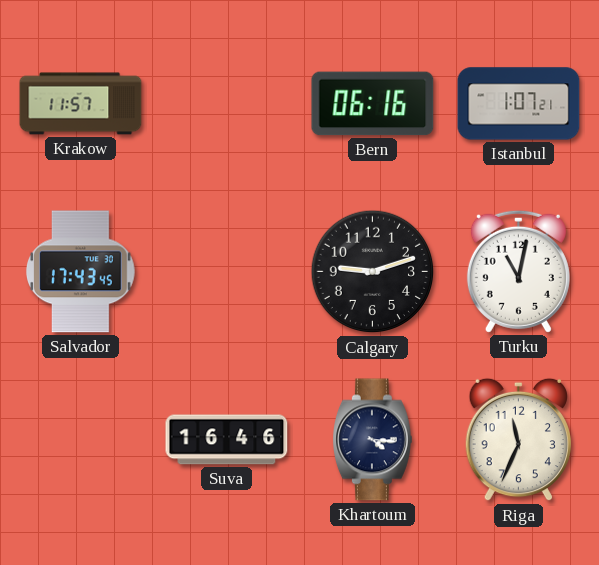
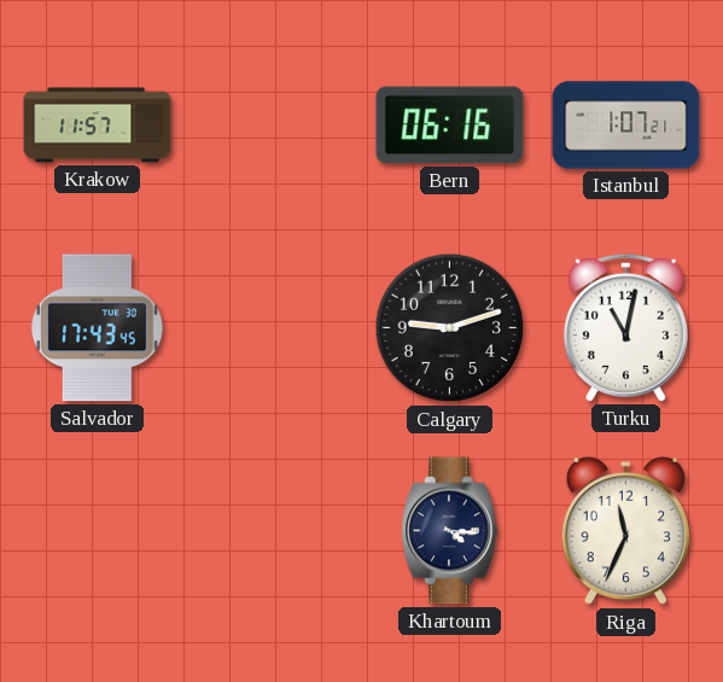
Suva: 16:46 -> none
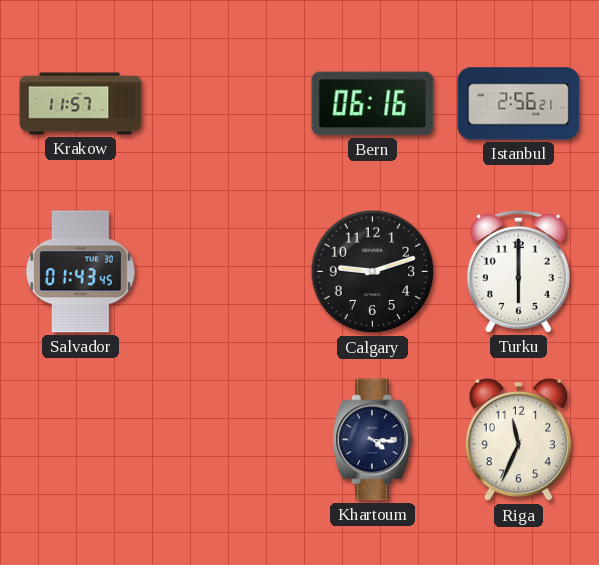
Istanbul: 1:07 -> 2:56
Salvador: 17:43 -> 01:43
Turku: 11:02 -> 6:00
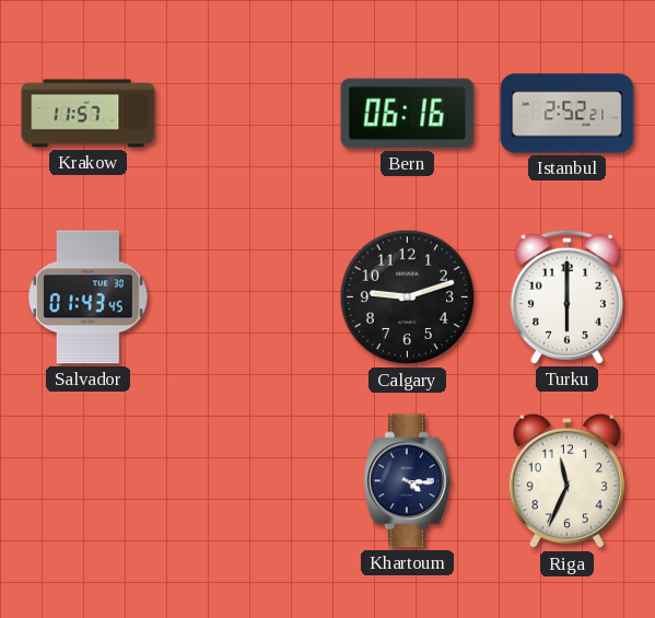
Istanbul: 2:56 -> 2:52
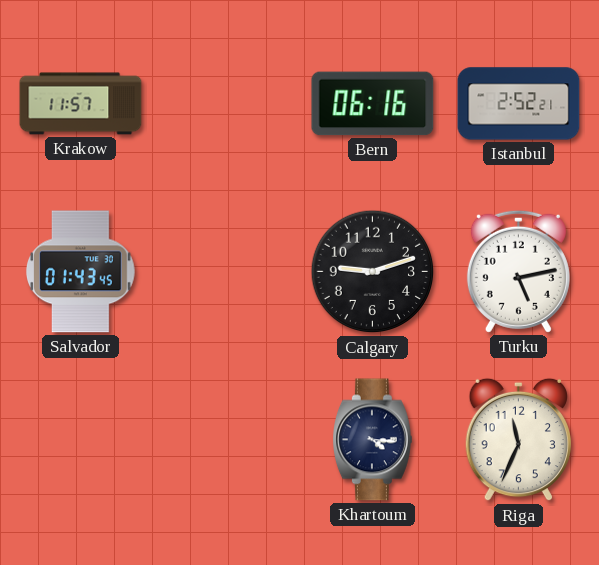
Turku: 6:00 -> 5:13
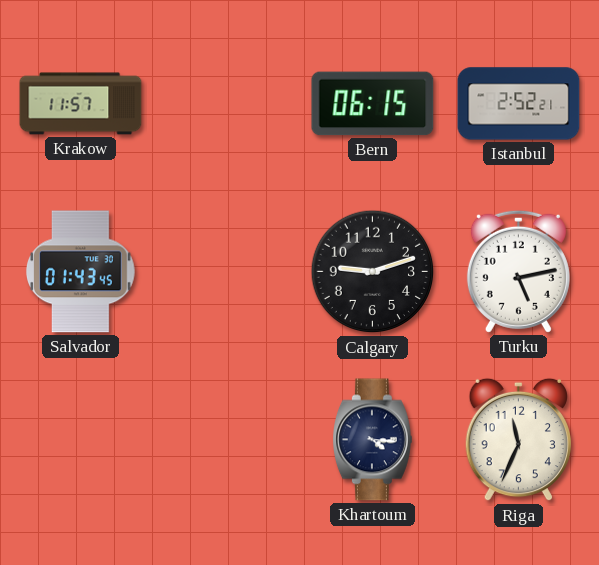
Bern: 06:16 -> 06:15
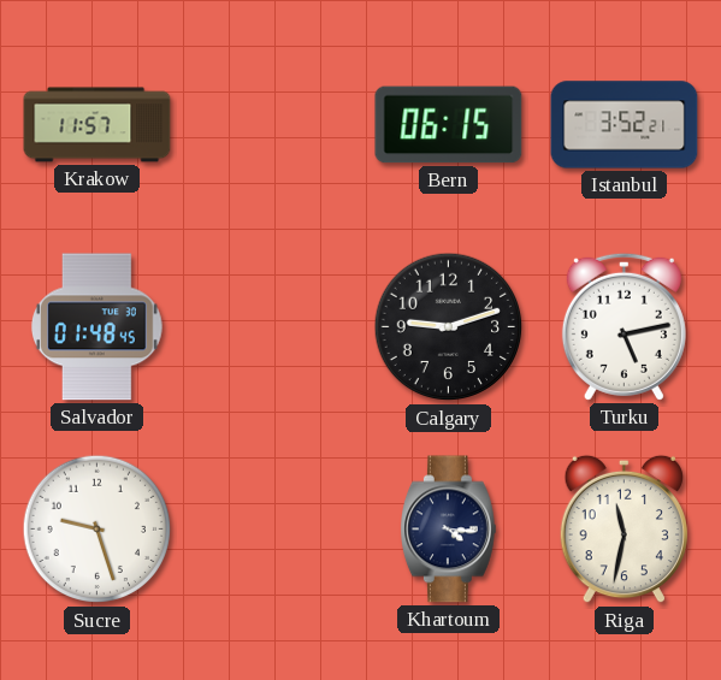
Istanbul: 2:52 -> 3:52
Salvador: 01:43 -> 01:48
Sucre: none -> 9:27
Riga: 11:34 -> 11:32
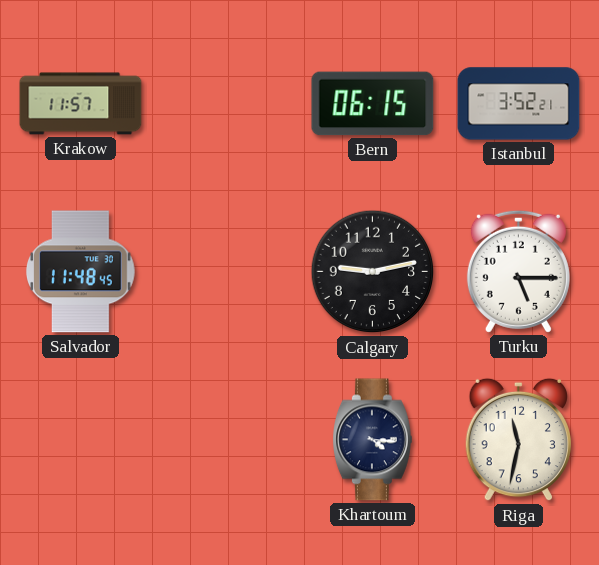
Salvador: 01:48 -> 11:48
Calgary: 9:12 -> 9:13
Turku: 5:13 -> 5:15
Sucre: 9:27 -> none
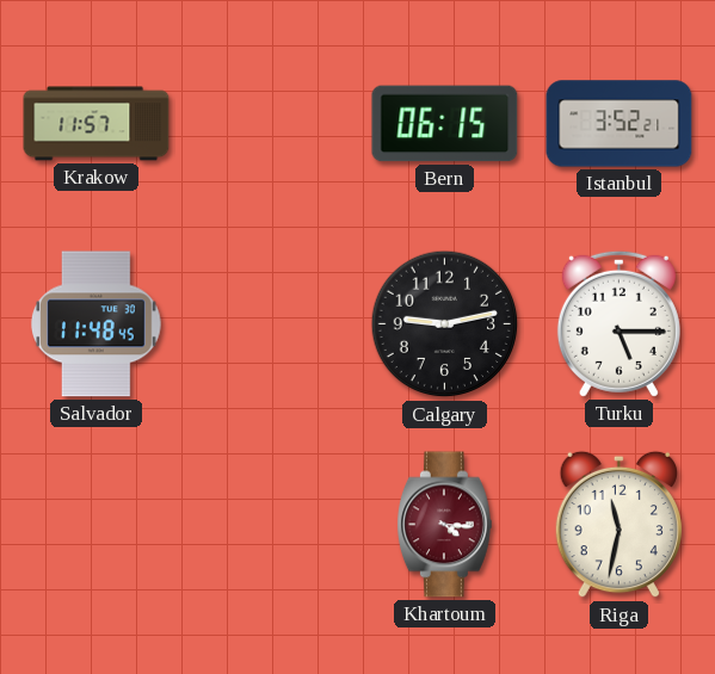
Khartoum dial: navy -> burgundy
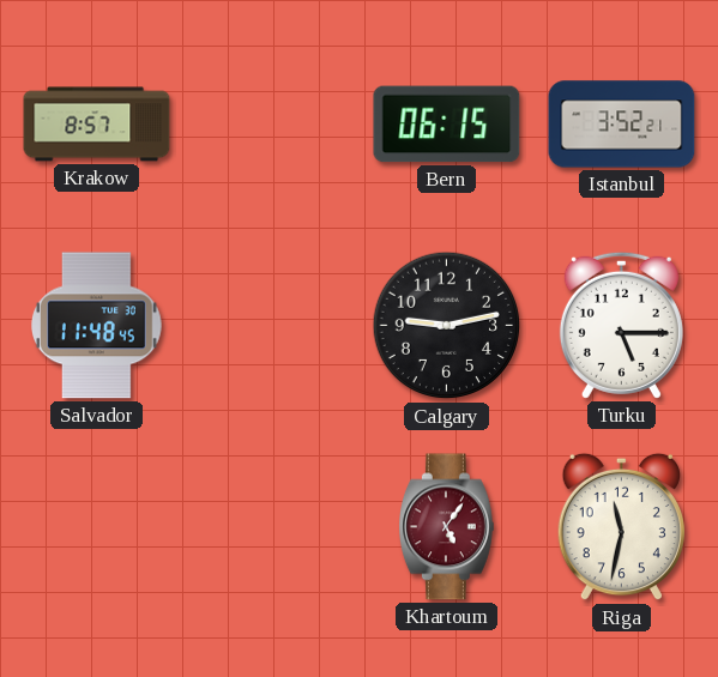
Krakow: 11:57 -> 8:57
Khartoum: 4:16 -> 5:06
